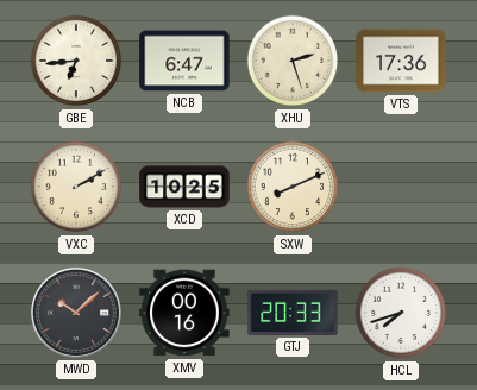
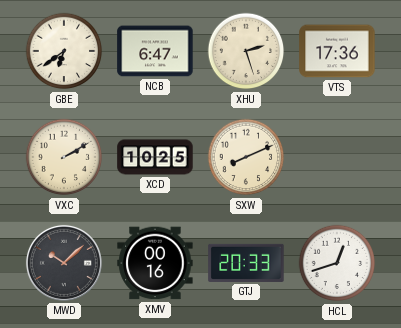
GBE: 6:44 -> 6:39
HCL: 7:42 -> 12:42
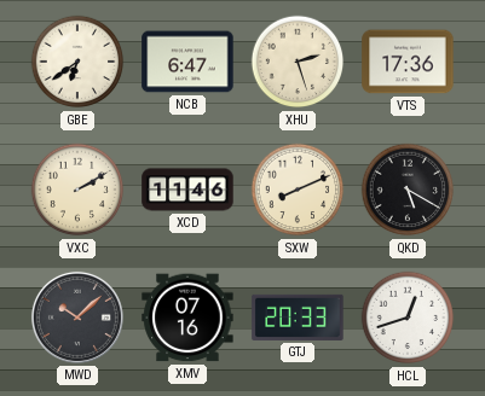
XCD: 10:25 -> 11:46
QKD: none -> 5:20
XMV: 00:16 -> 07:16
